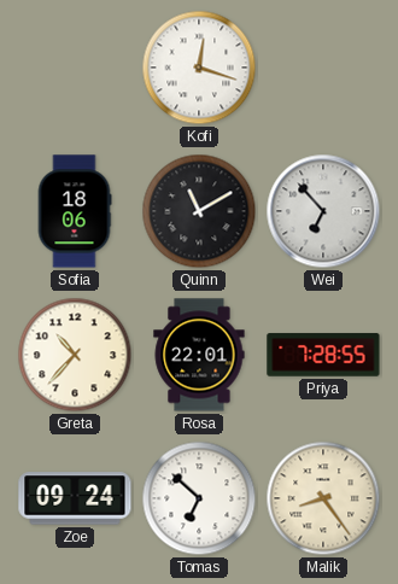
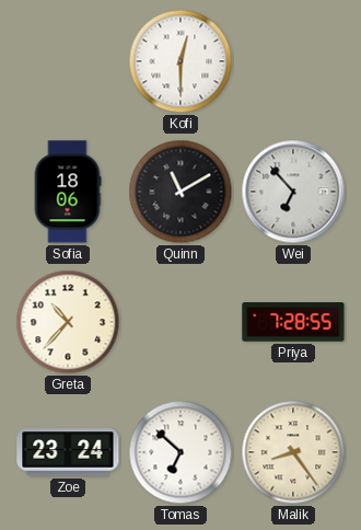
Kofi: 12:18 -> 12:30
Rosa: 22:01 -> none
Zoe: 09:24 -> 23:24
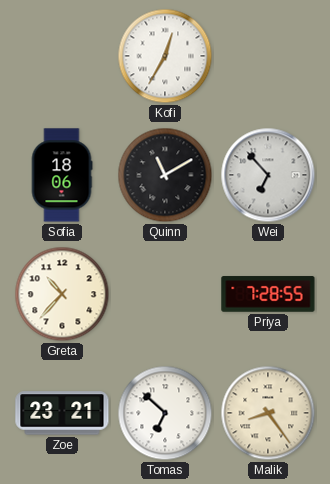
Kofi: 12:30 -> 12:35
Zoe: 23:24 -> 23:21
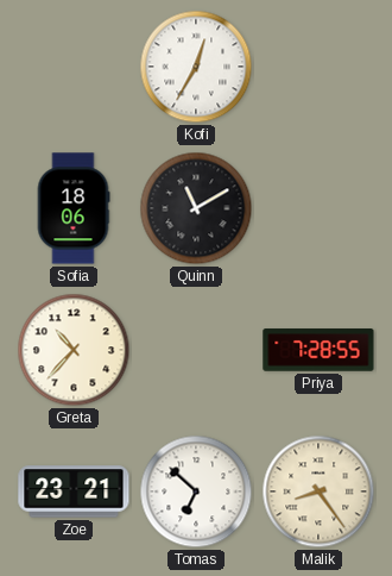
Wei: 6:53 -> none
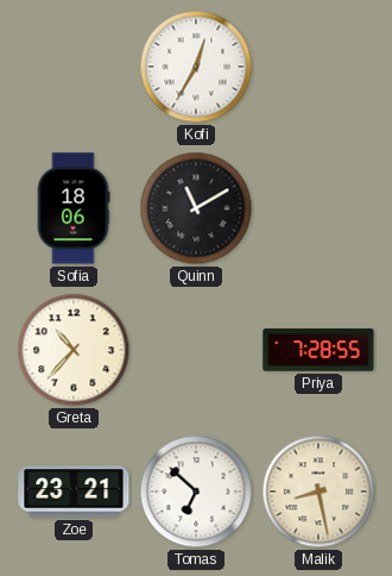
Malik: 8:24 -> 8:28
